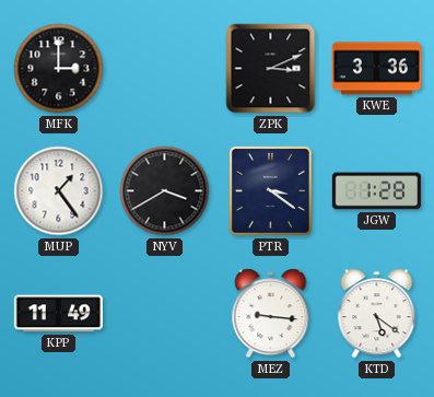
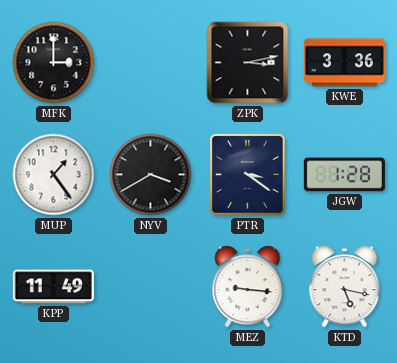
ZPK: 3:11 -> 3:13
KTD: 5:21 -> 5:17
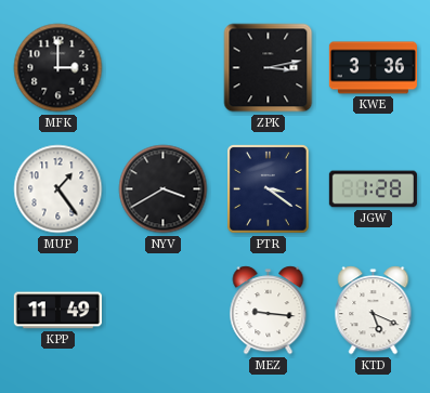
KTD: 5:17 -> 5:19
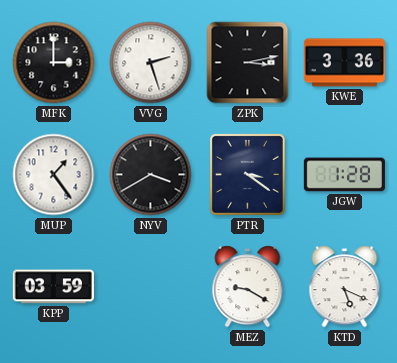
VVG: none -> 2:27
KPP: 11:49 -> 03:59
MEZ: 9:16 -> 9:20
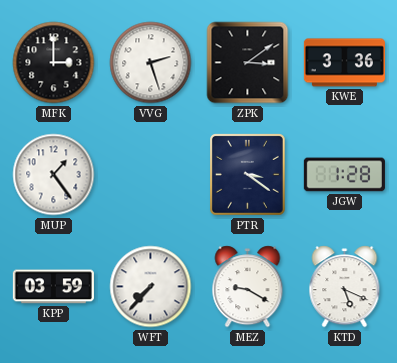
ZPK: 3:13 -> 3:09
NYV: 3:40 -> none
WFT: none -> 7:37
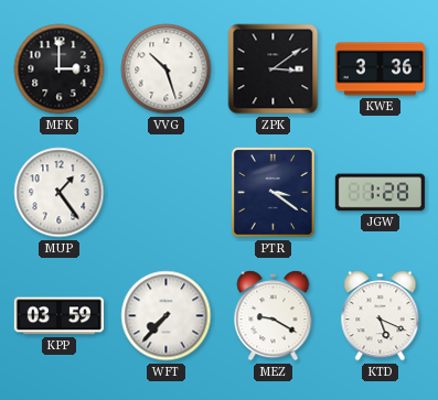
VVG: 2:27 -> 10:27
